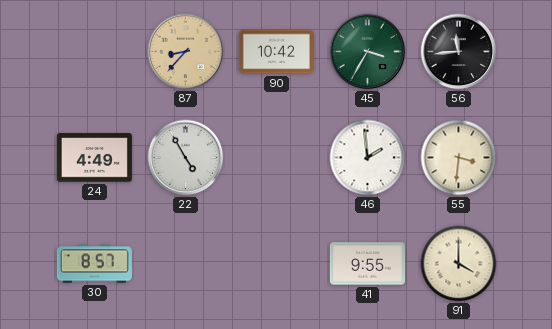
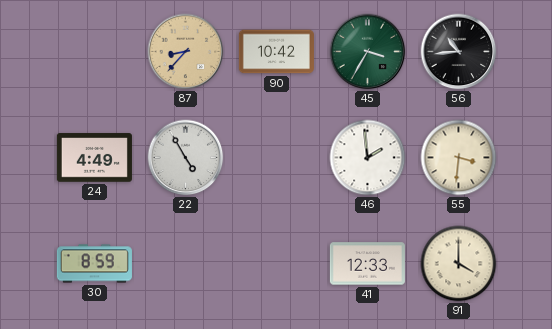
56: 11:44 -> 10:44
30: 8:57 -> 8:59
41: 9:55 -> 12:33
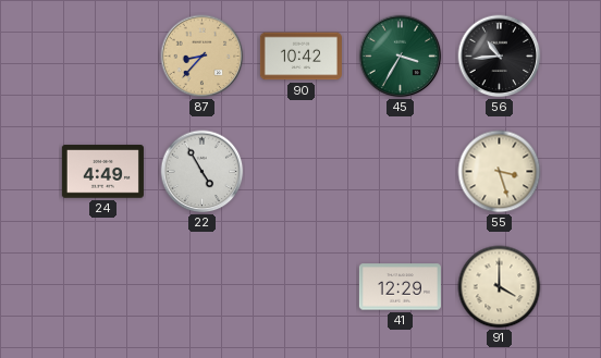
46: 1:59 -> none
55: 3:31 -> 3:27
30: 8:59 -> none
41: 12:33 -> 12:29
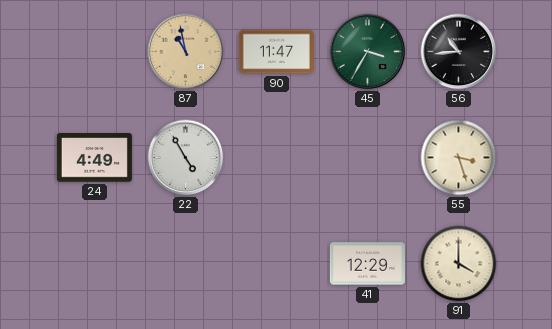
87: 8:37 -> 10:58
90: 10:42 -> 11:47
